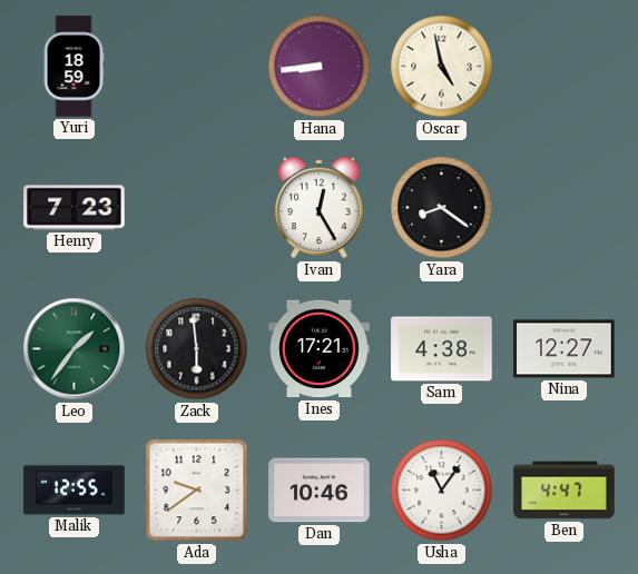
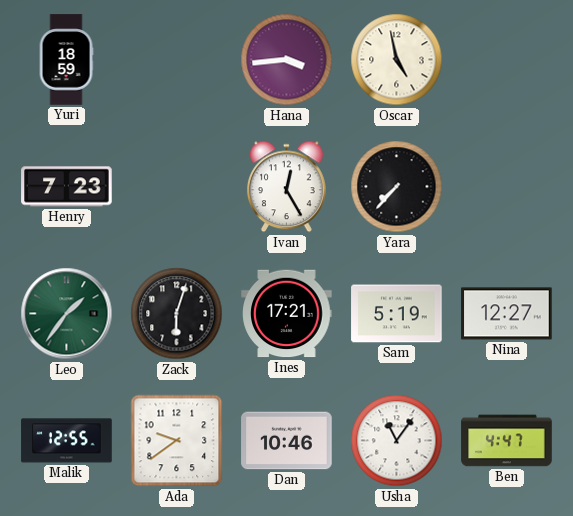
Hana: 8:44 -> 3:44
Yara: 8:21 -> 7:37
Zack: 5:59 -> 6:03
Sam: 4:38 -> 5:19
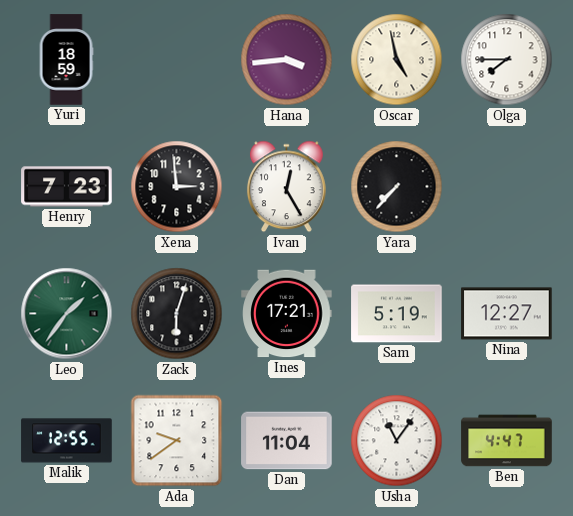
Olga: none -> 7:45
Xena: none -> 2:59
Dan: 10:46 -> 11:04
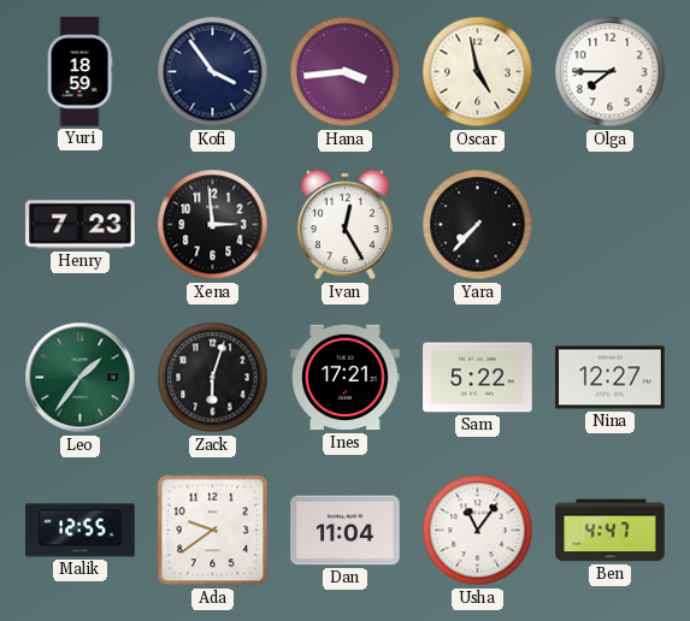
Kofi: none -> 3:54
Sam: 5:19 -> 5:22
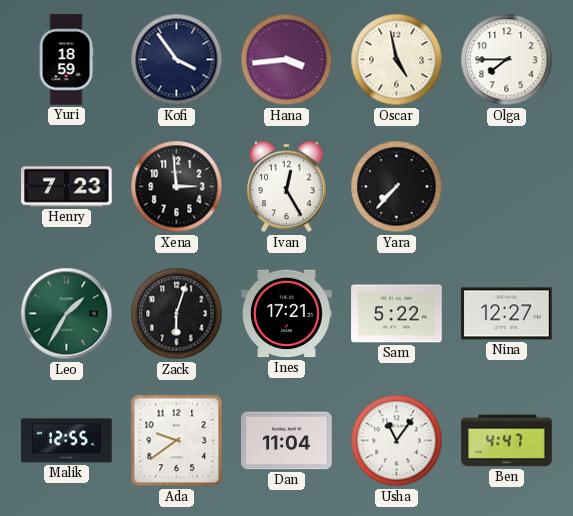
Leo: 1:36 -> 1:35
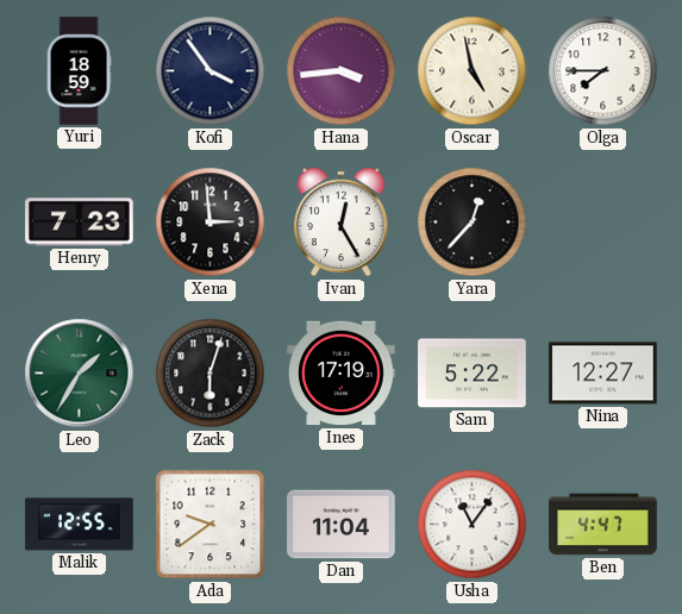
Yara: 7:37 -> 12:37
Ines: 17:21 -> 17:19
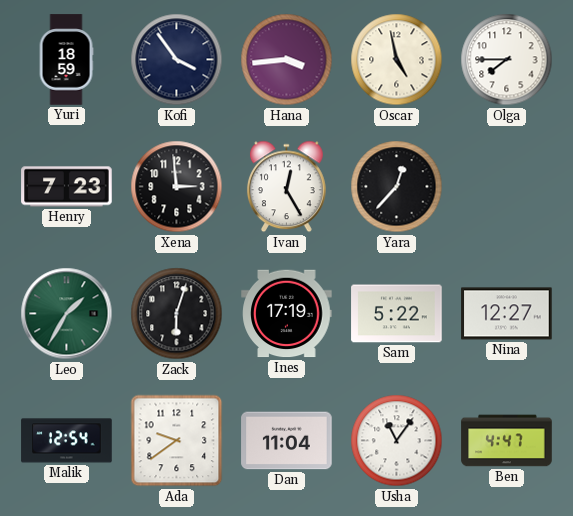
Malik: 12:55 -> 12:54
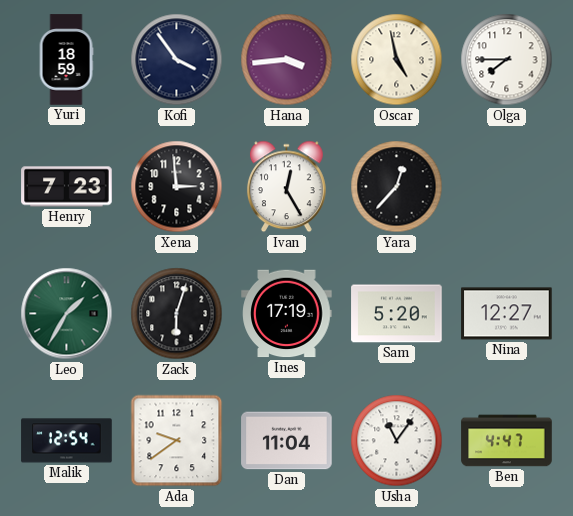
Sam: 5:22 -> 5:20
